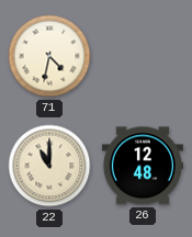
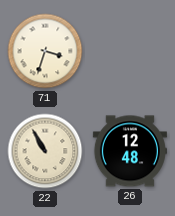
71: 4:32 -> 3:33
22: 11:00 -> 10:55
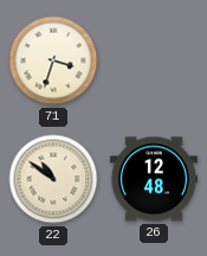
22: 10:55 -> 10:51
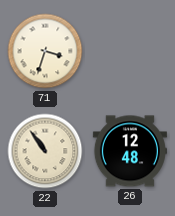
22: 10:51 -> 10:54
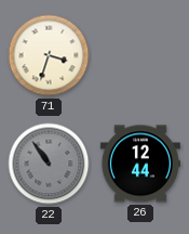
22 dial: cream -> grey
26: 12:48 -> 12:44
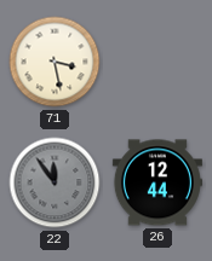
71: 3:33 -> 3:28
22: 10:54 -> 11:54
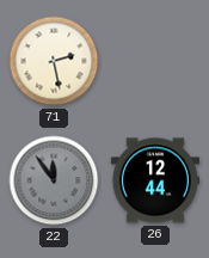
71: 3:28 -> 2:28
